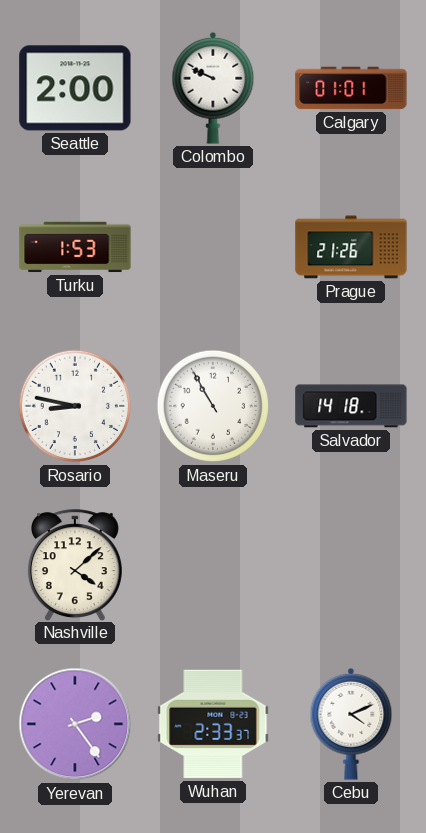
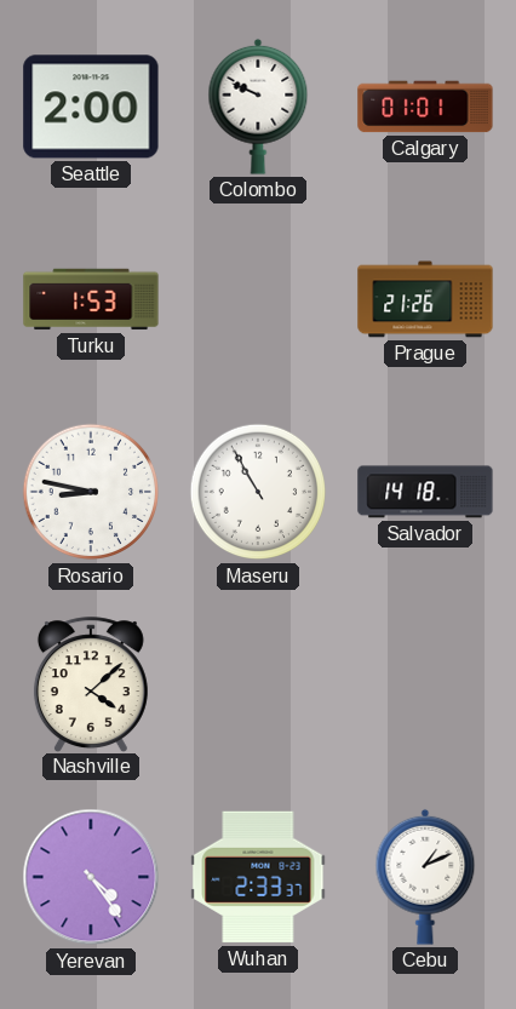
Yerevan: 2:24 -> 4:24
Cebu: 4:11 -> 1:11
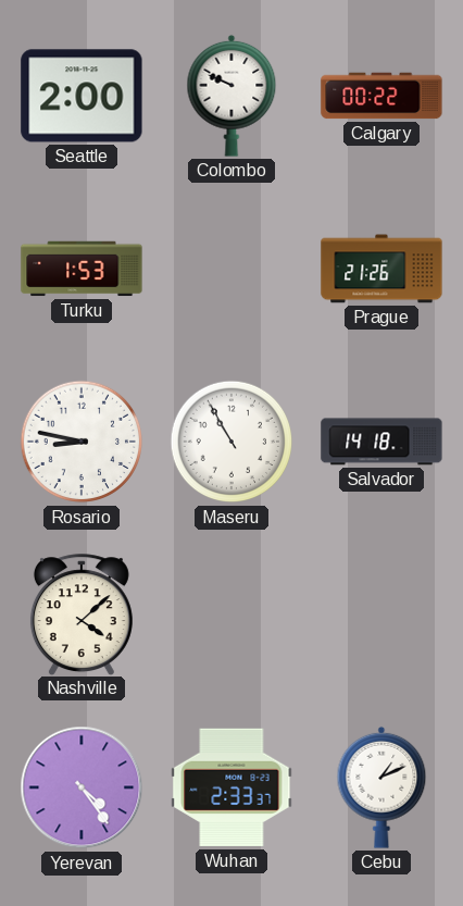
Calgary: 01:01 -> 00:22
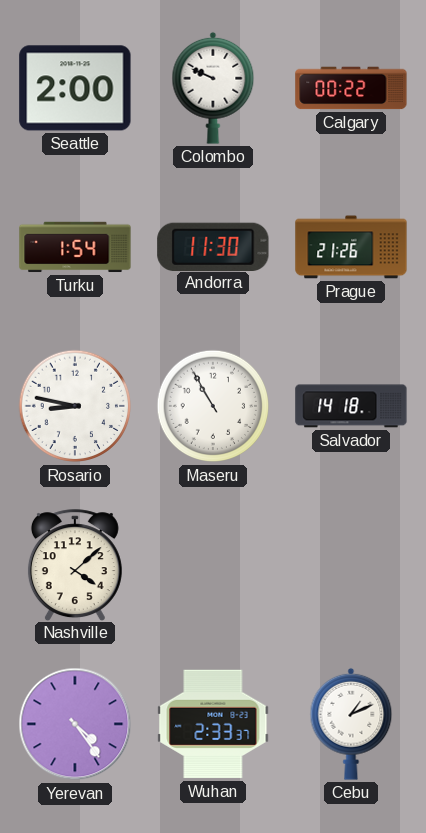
Turku: 1:53 -> 1:54
Andorra: none -> 11:30
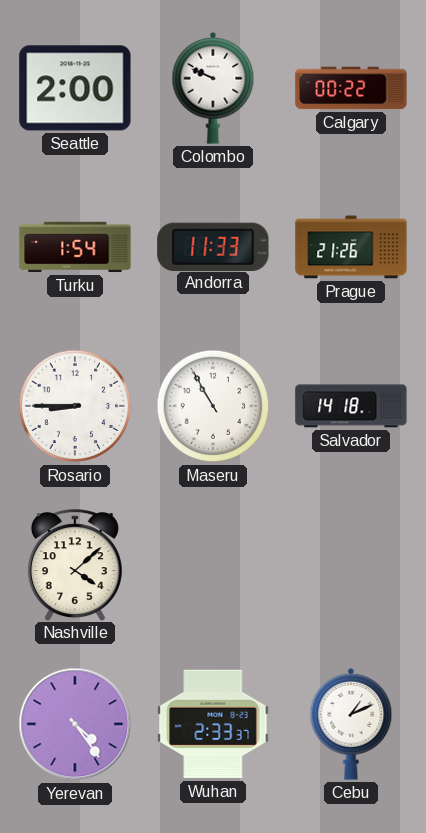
Andorra: 11:30 -> 11:33
Rosario: 8:47 -> 8:45
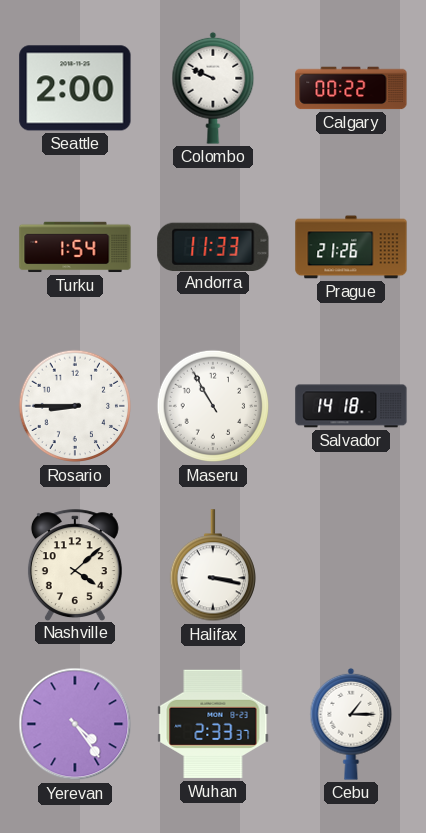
Halifax: none -> 3:17
Cebu: 1:11 -> 1:15
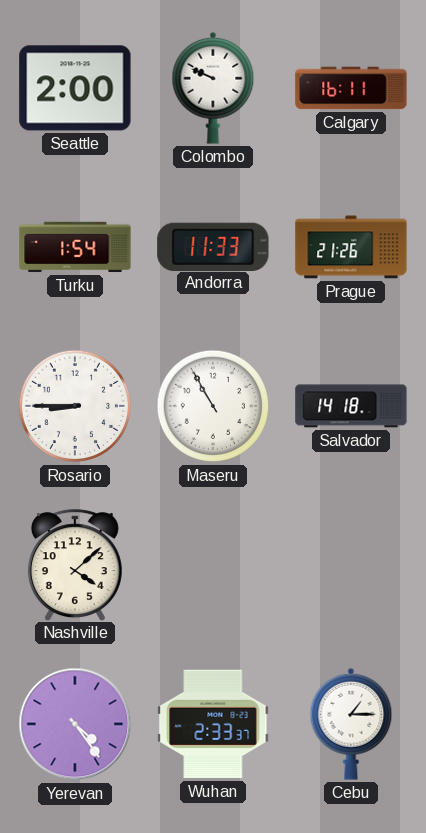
Calgary: 00:22 -> 16:11
Halifax: 3:17 -> none
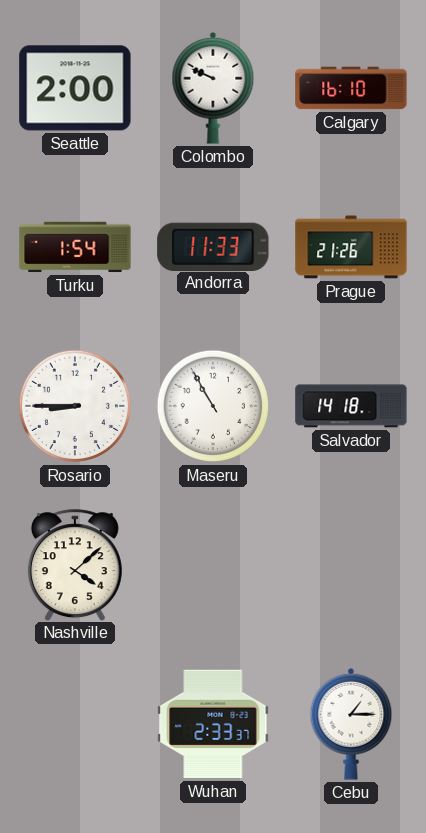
Calgary: 16:11 -> 16:10
Yerevan: 4:24 -> none
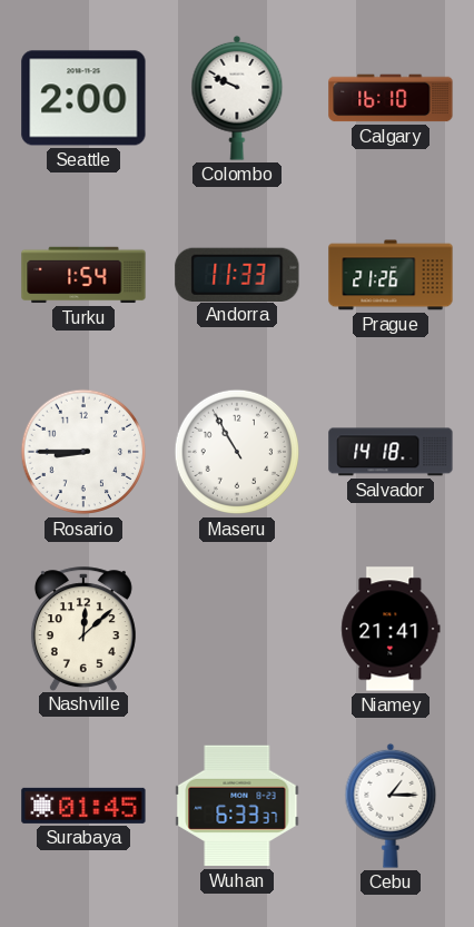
Nashville: 4:08 -> 12:08
Niamey: none -> 21:41
Surabaya: none -> 01:45
Wuhan: 2:33 -> 6:33
